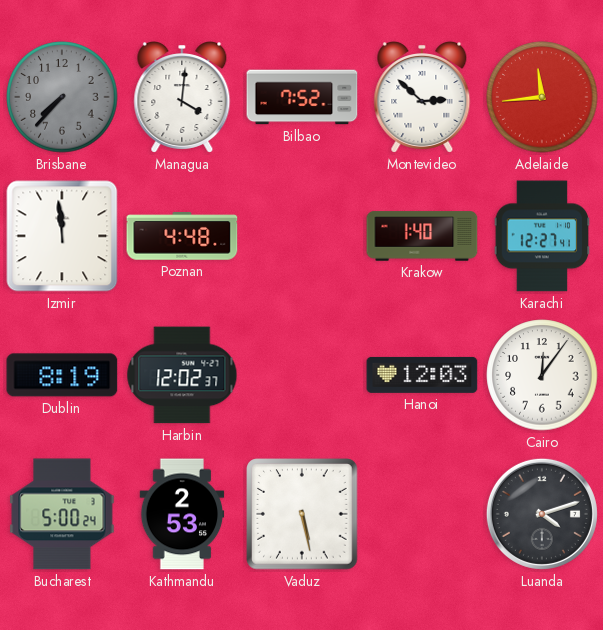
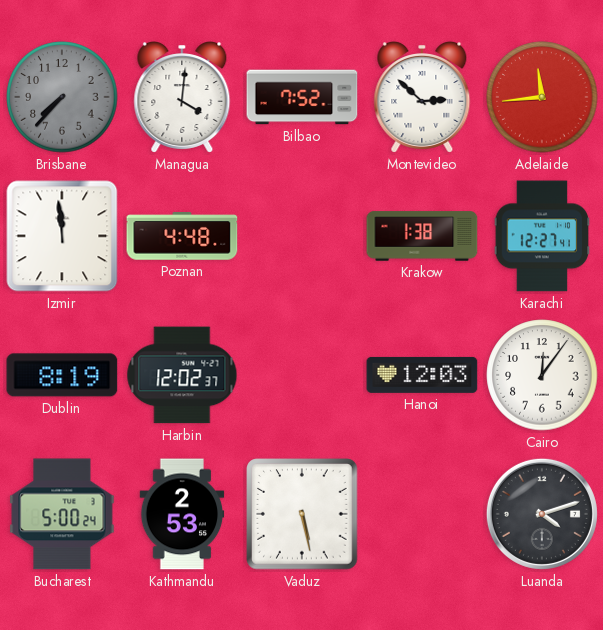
Krakow: 1:40 -> 1:38
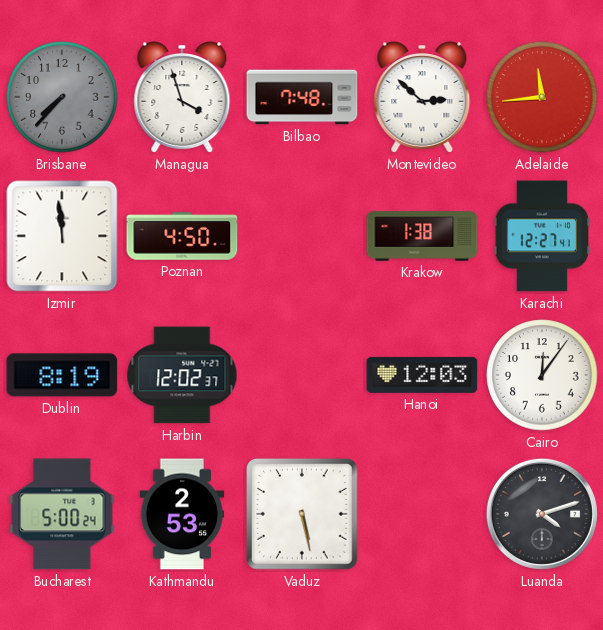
Managua: 4:01 -> 3:57
Bilbao: 7:52 -> 7:48
Poznan: 4:48 -> 4:50
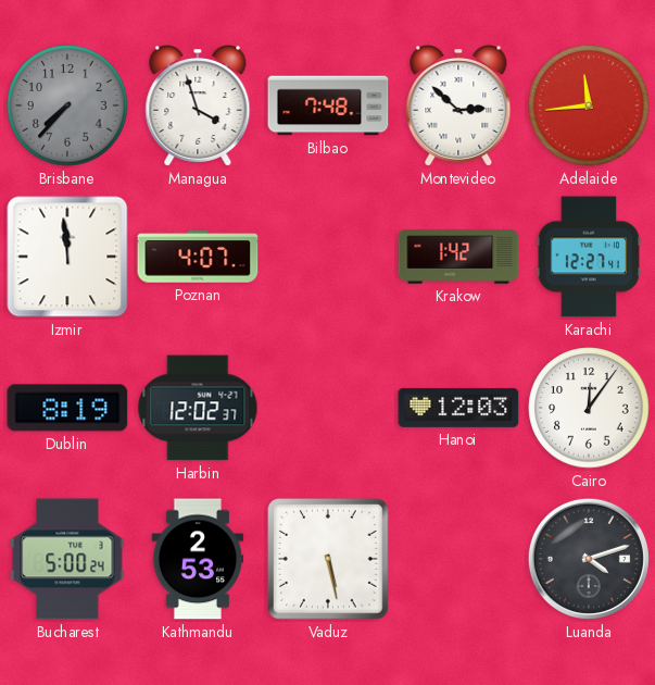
Poznan: 4:50 -> 4:07
Krakow: 1:38 -> 1:42
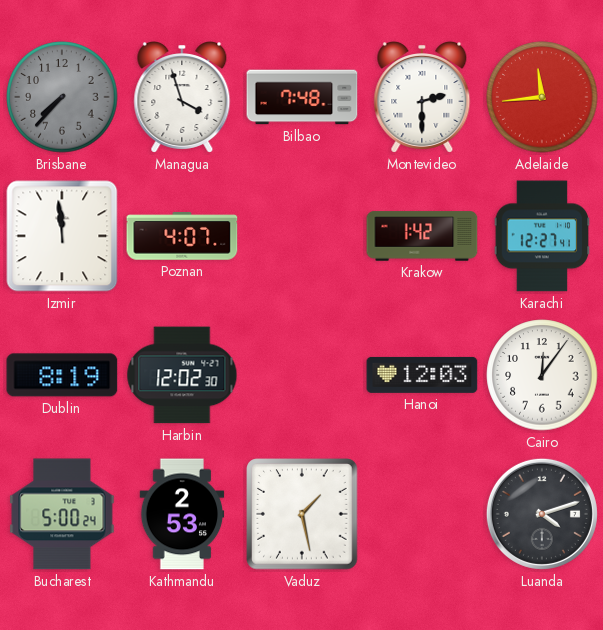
Montevideo: 2:52 -> 2:30
Harbin: 12:02:37 -> 12:02:30
Vaduz: 5:28 -> 1:28
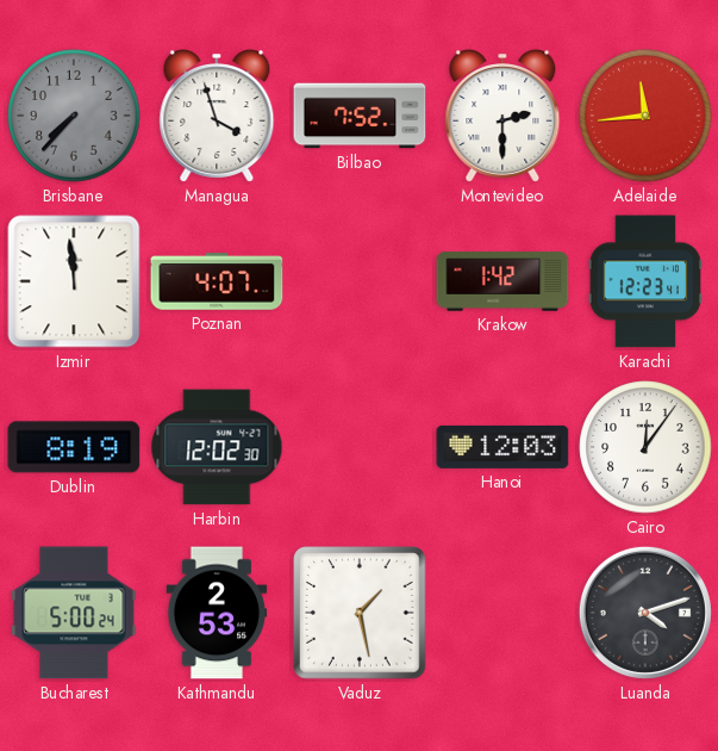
Bilbao: 7:48 -> 7:52
Karachi: 12:27 -> 12:23
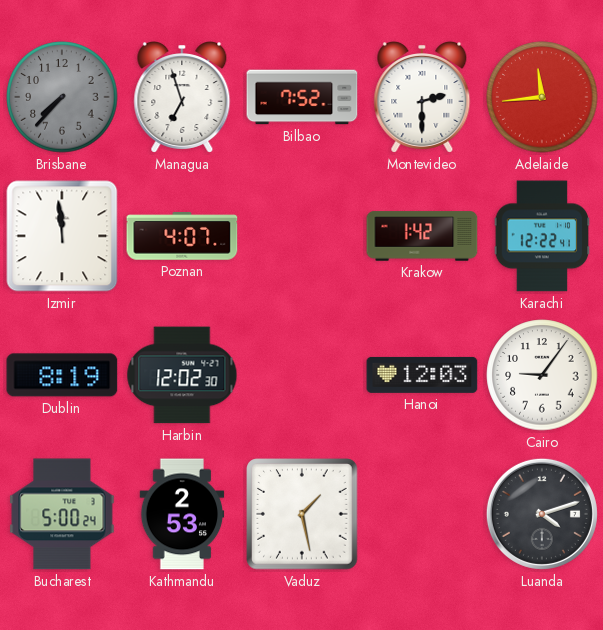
Managua: 3:57 -> 6:57
Karachi: 12:23 -> 12:22
Cairo: 12:06 -> 9:06
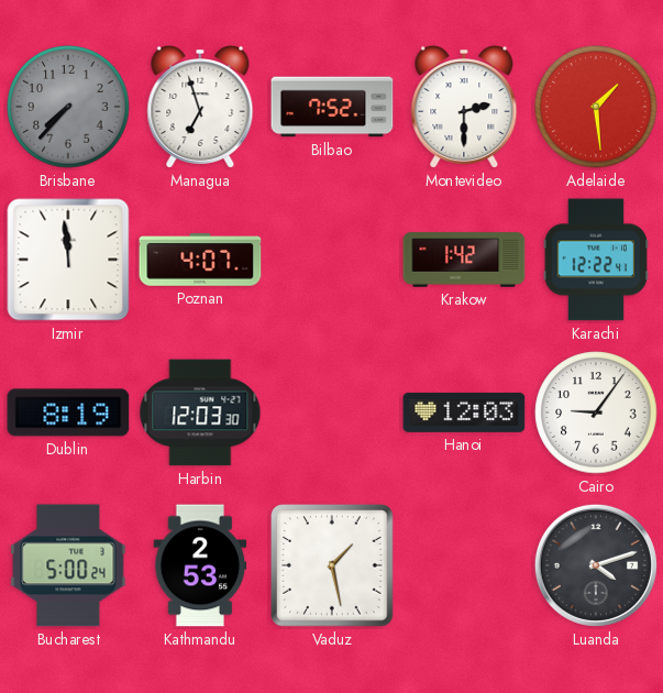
Adelaide: 11:44 -> 1:29
Harbin: 12:02 -> 12:03
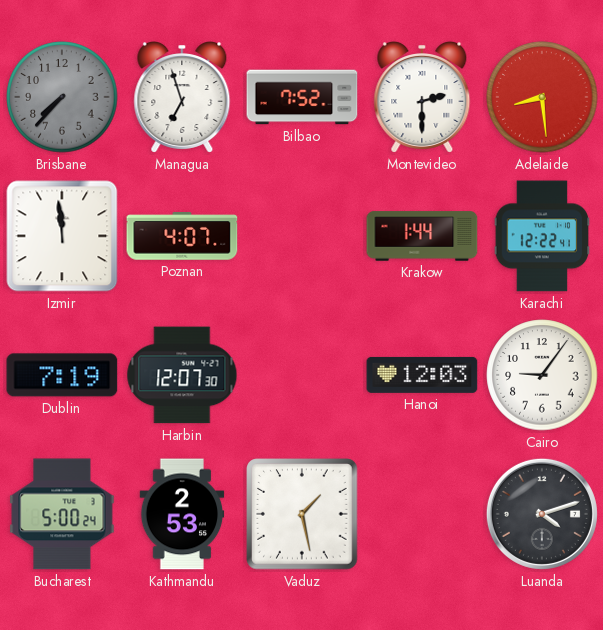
Adelaide: 1:29 -> 8:29
Krakow: 1:42 -> 1:44
Dublin: 8:19 -> 7:19
Harbin: 12:03 -> 12:07
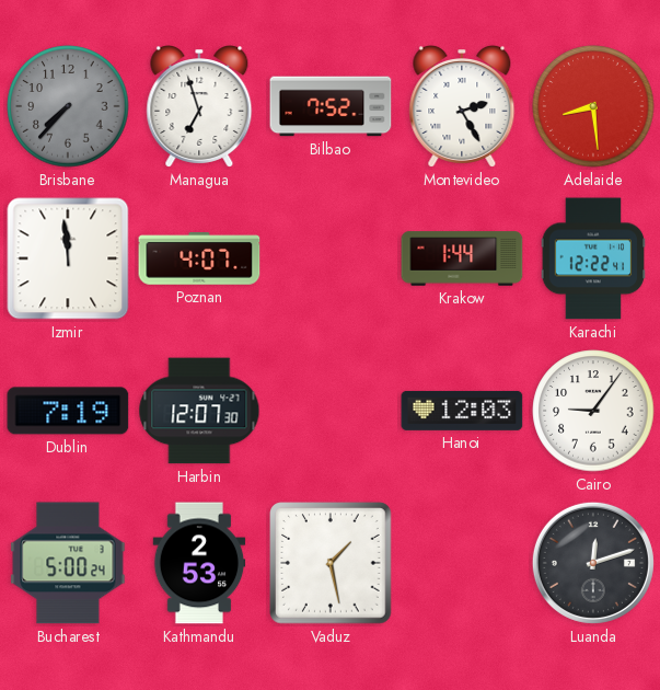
Montevideo: 2:30 -> 2:25
Luanda: 4:12 -> 12:12
